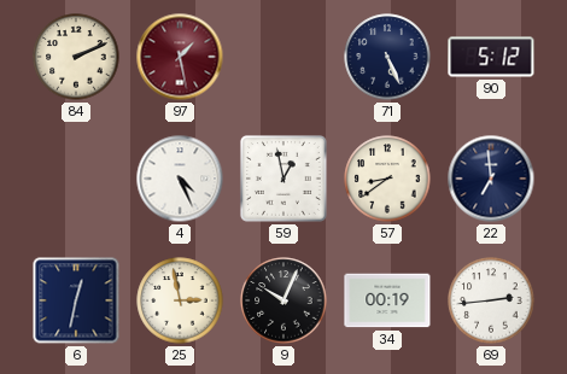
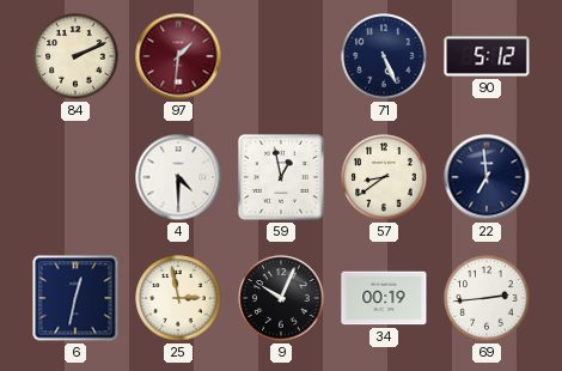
97: 1:28 -> 1:31
4: 4:26 -> 4:30
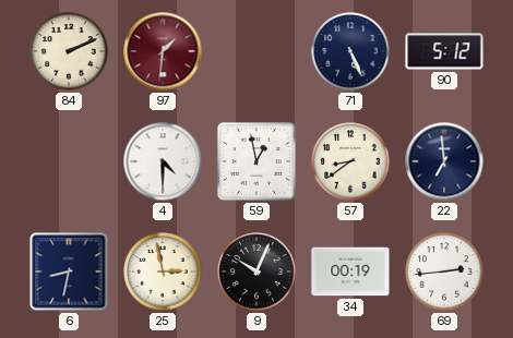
6: 12:32 -> 8:32
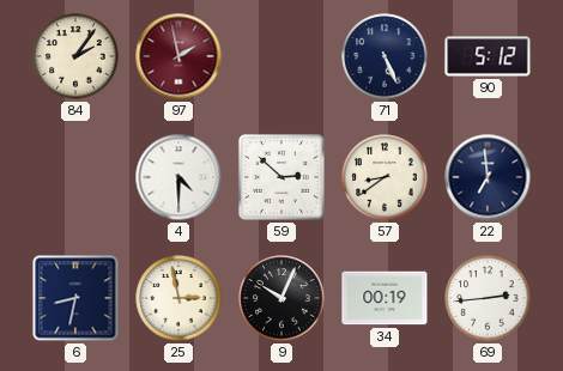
84: 2:11 -> 2:06
97: 1:31 -> 1:58
59: 12:58 -> 2:52
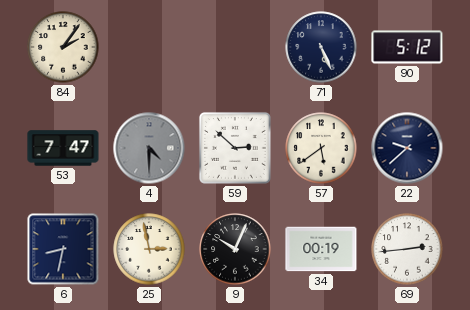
97: 1:58 -> none
53: none -> 7:47
4 dial: white -> grey
57: 8:39 -> 5:39
22: 6:59 -> 9:38
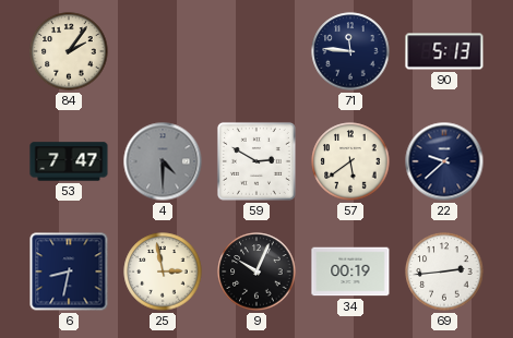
71: 5:26 -> 11:46
90: 5:12 -> 5:13
59: 2:52 -> 2:50
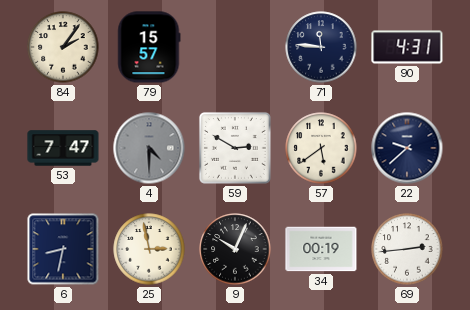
79: none -> 15:57
90: 5:13 -> 4:31
